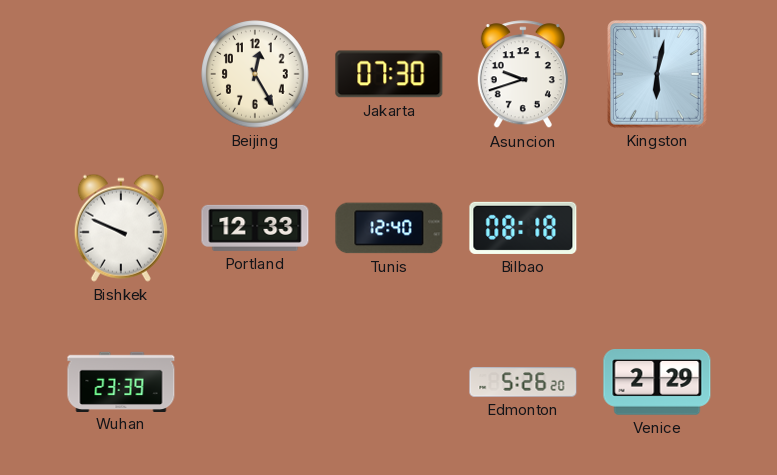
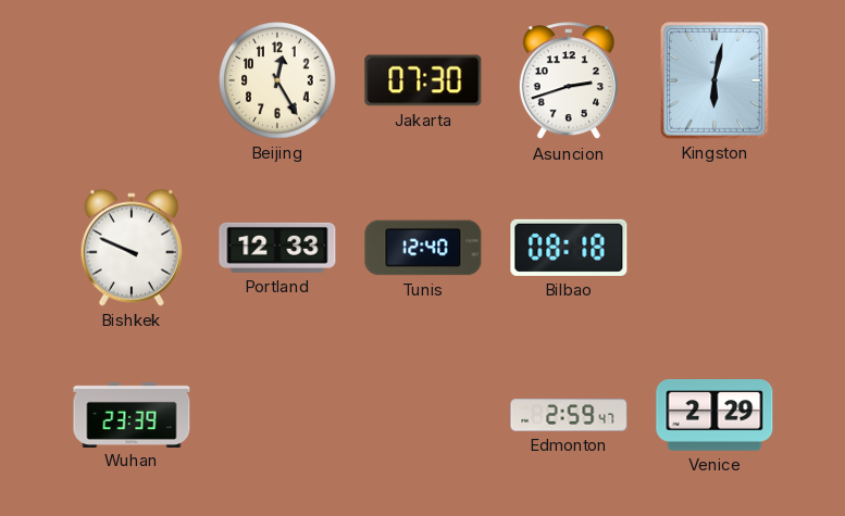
Asuncion: 9:42 -> 2:42
Edmonton: 5:26 -> 2:59
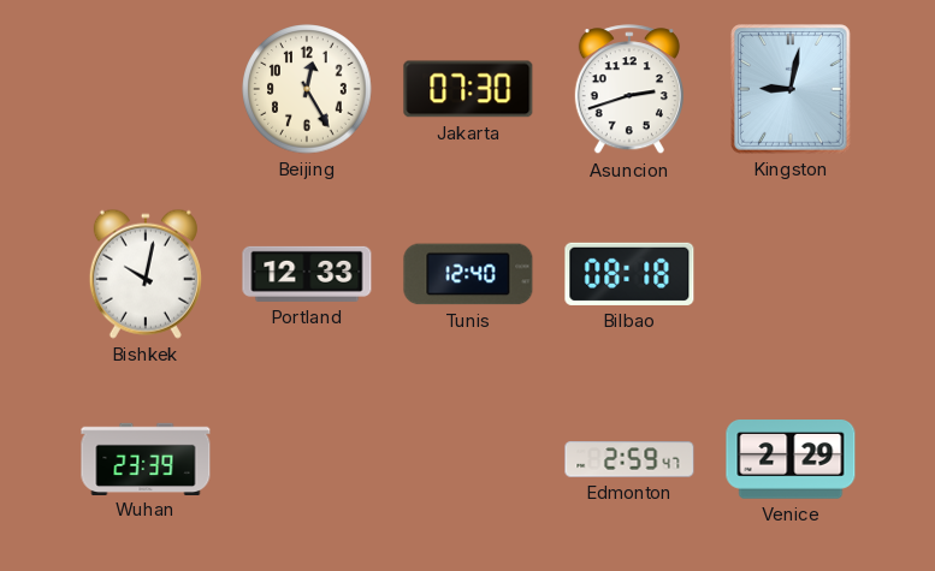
Kingston: 6:02 -> 9:02
Bishkek: 9:49 -> 10:02
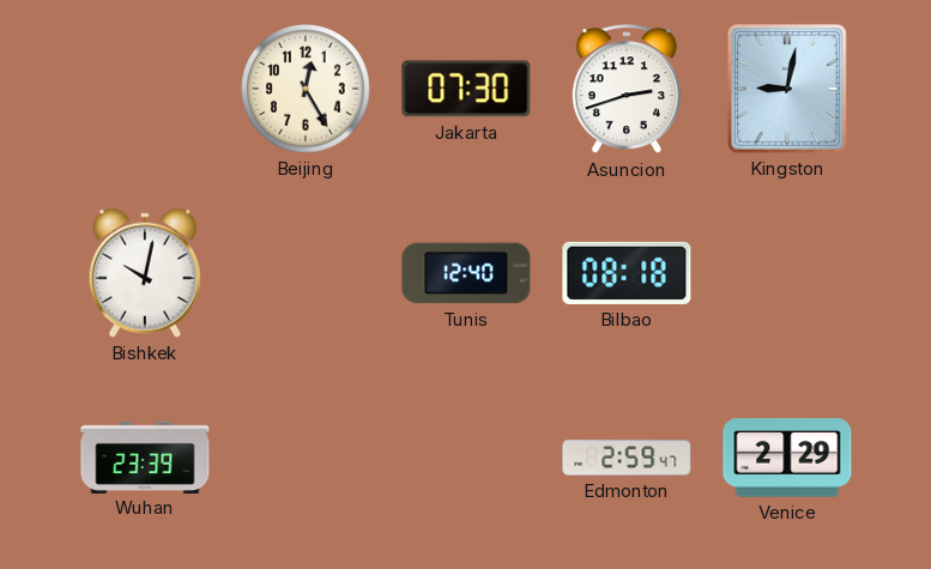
Portland: 12:33 -> none
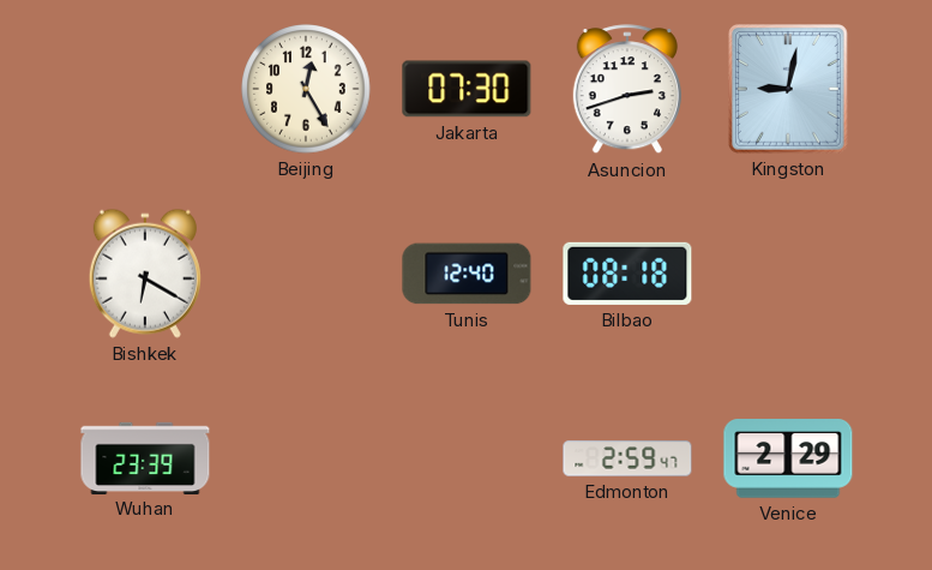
Bishkek: 10:02 -> 6:20
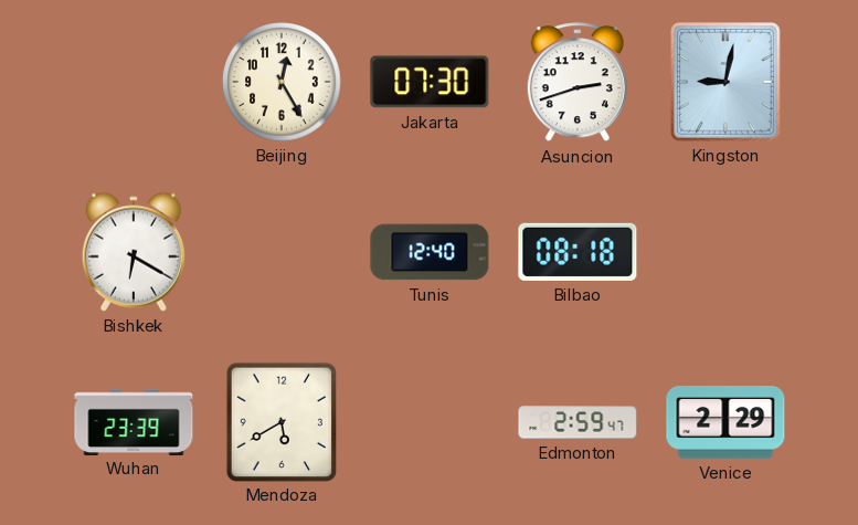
Mendoza: none -> 5:40
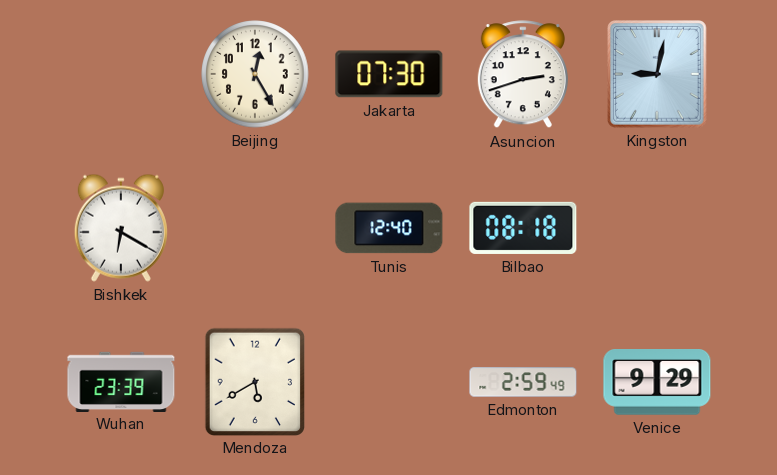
Edmonton: 2:59:47 -> 2:59:49
Venice: 2:29 -> 9:29
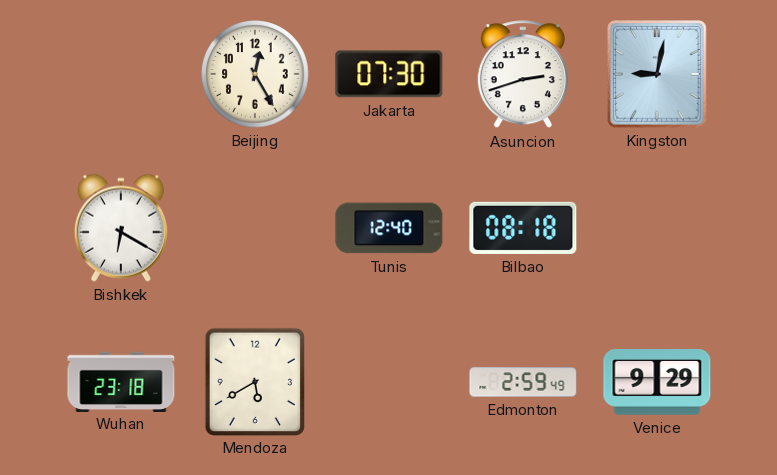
Wuhan: 23:39 -> 23:18
